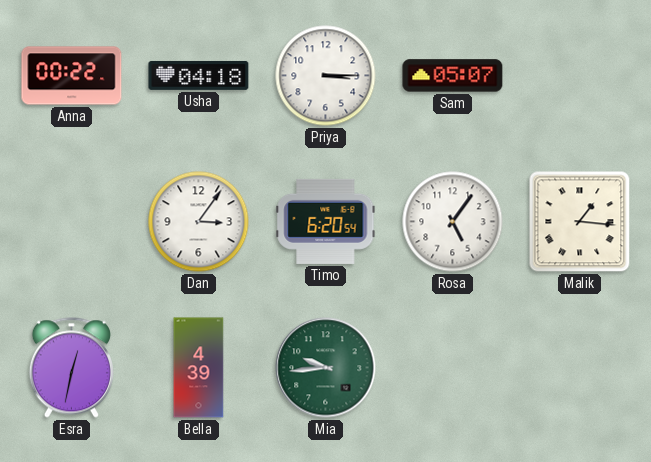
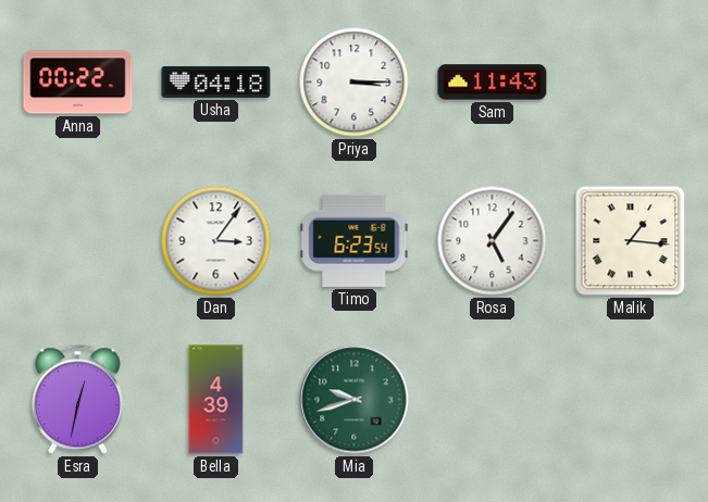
Sam: 05:07 -> 11:43
Timo: 6:20 -> 6:23
Mia: 9:44 -> 9:42
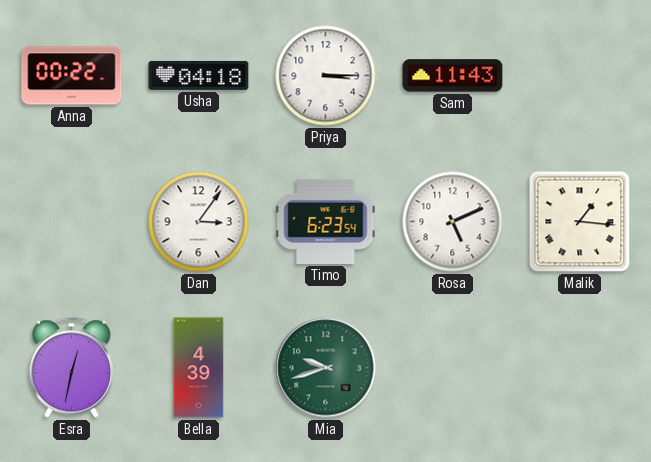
Rosa: 5:06 -> 5:11
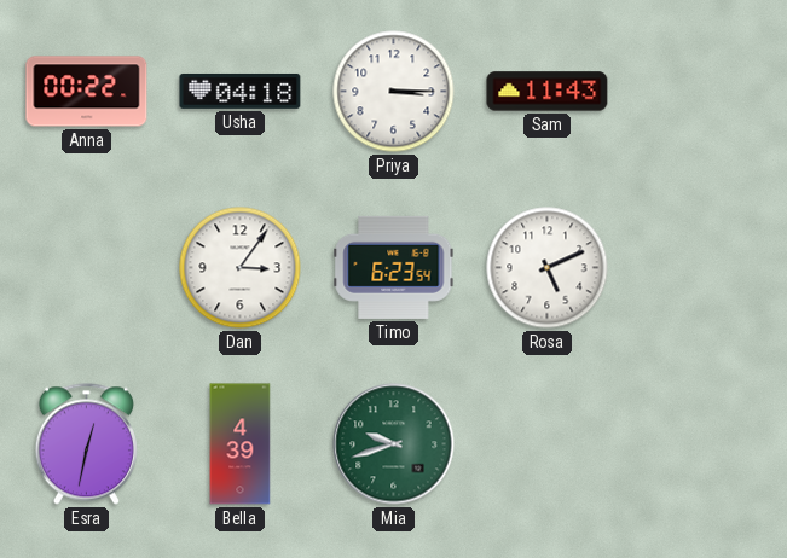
Malik: 1:16 -> none
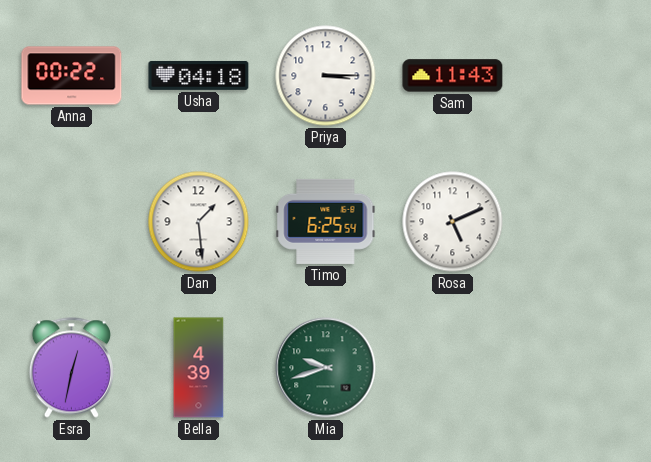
Dan: 3:06 -> 1:29
Timo: 6:23 -> 6:25
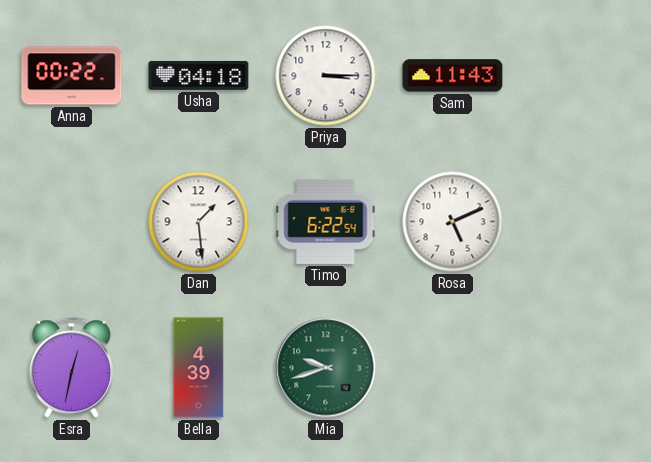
Timo: 6:25 -> 6:22
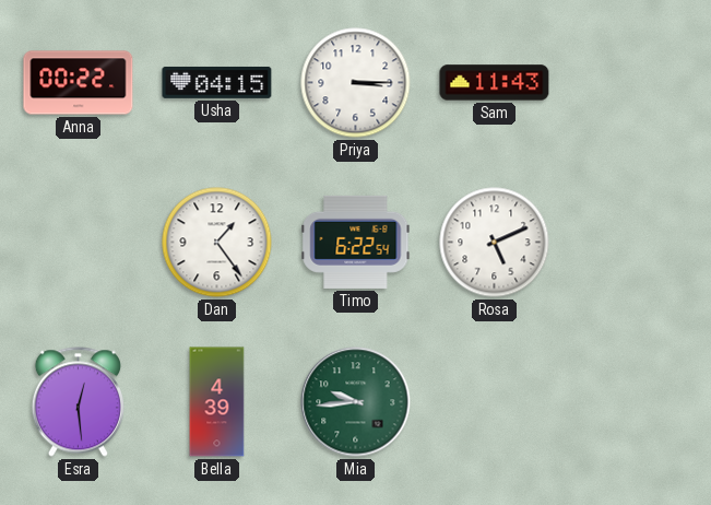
Usha: 04:18 -> 04:15
Dan: 1:29 -> 1:24
Esra: 12:32 -> 12:29
Mia: 9:42 -> 9:44
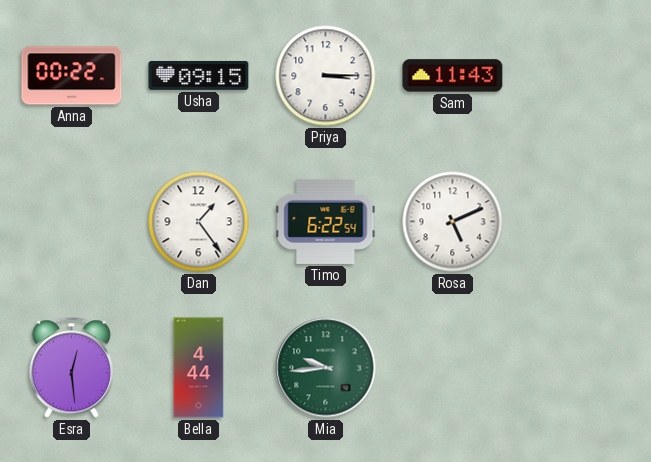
Usha: 04:15 -> 09:15
Bella: 4:39 -> 4:44
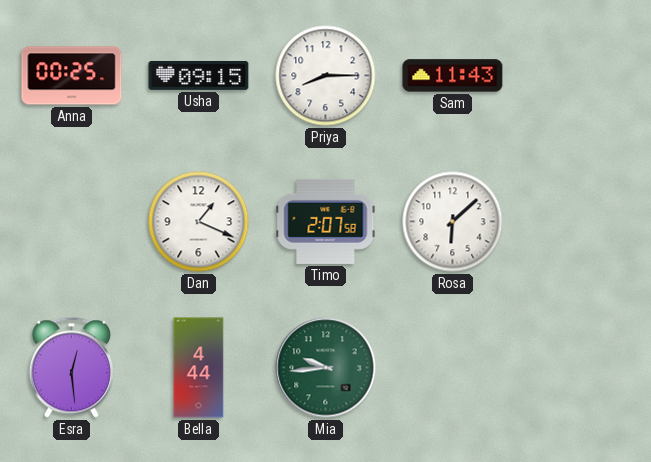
Anna: 00:22 -> 00:25
Priya: 3:15 -> 8:15
Dan: 1:24 -> 1:19
Timo: 6:22 -> 2:07
Rosa: 5:11 -> 6:08
